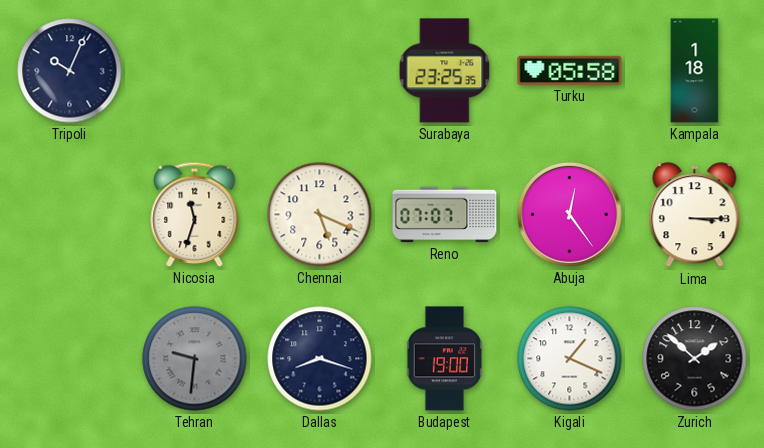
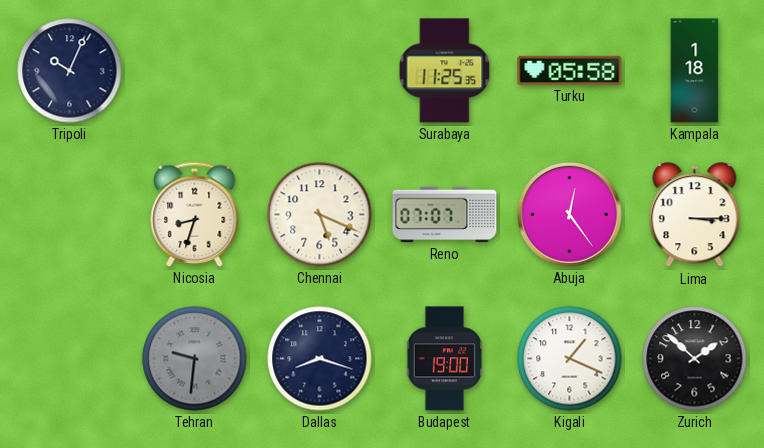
Surabaya: 23:25 -> 11:25
Nicosia: 11:33 -> 8:33
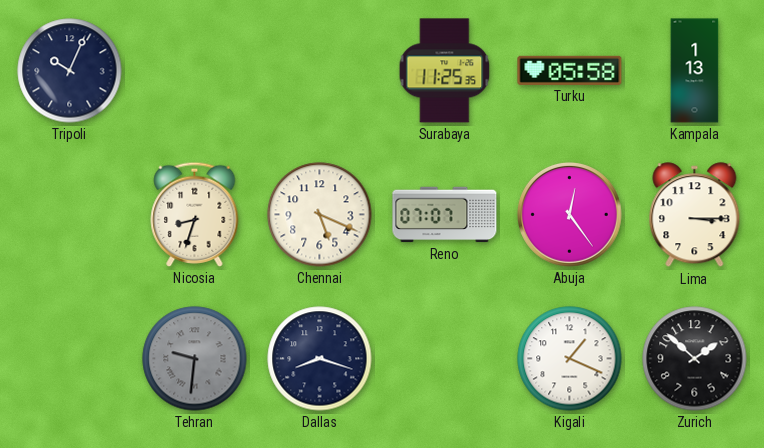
Kampala: 1:18 -> 1:13
Budapest: 19:00 -> none
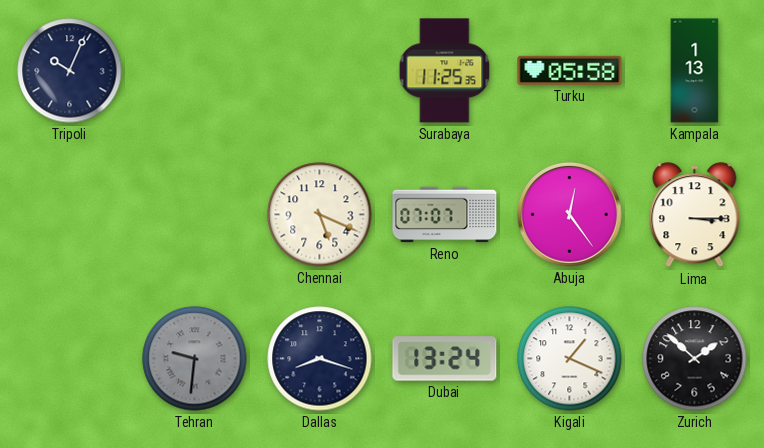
Nicosia: 8:33 -> none
Dubai: none -> 13:24
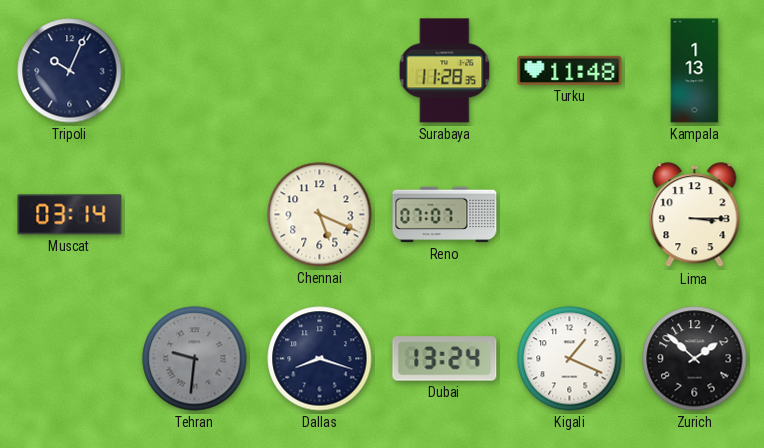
Surabaya: 11:25 -> 11:28
Turku: 05:58 -> 11:48
Muscat: none -> 03:14
Abuja: 12:24 -> none
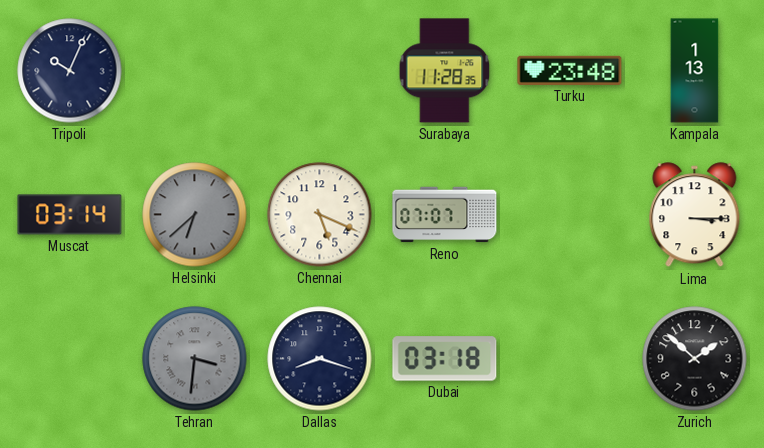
Turku: 11:48 -> 23:48
Helsinki: none -> 6:38
Tehran: 9:31 -> 3:31
Dubai: 13:24 -> 03:18
Kigali: 1:19 -> none
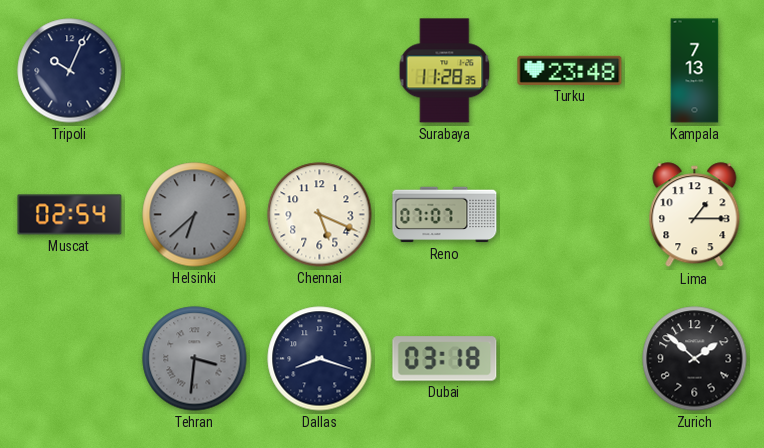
Kampala: 1:13 -> 7:13
Muscat: 03:14 -> 02:54
Lima: 3:15 -> 1:15
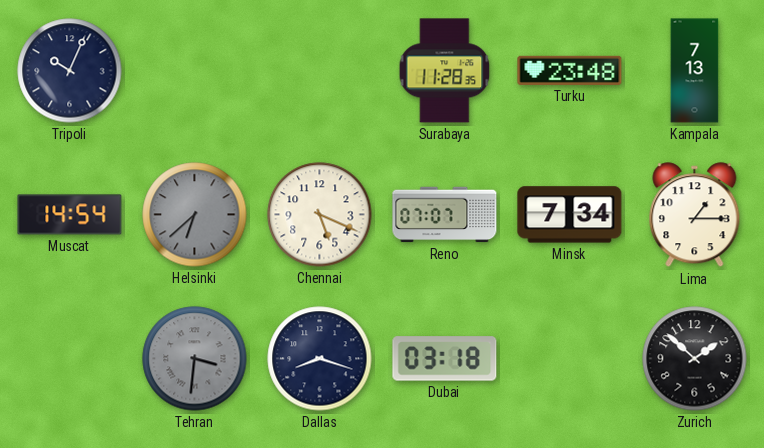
Muscat: 02:54 -> 14:54
Minsk: none -> 7:34
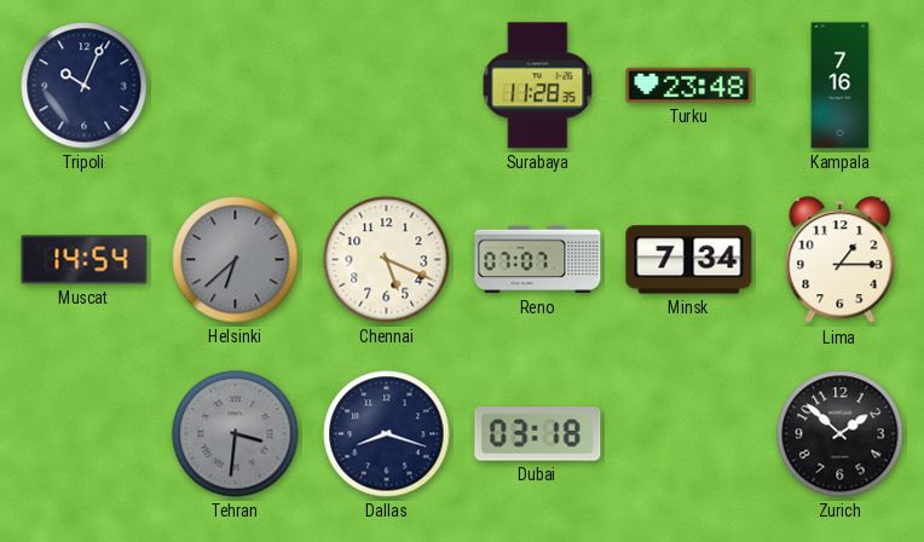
Kampala: 7:13 -> 7:16
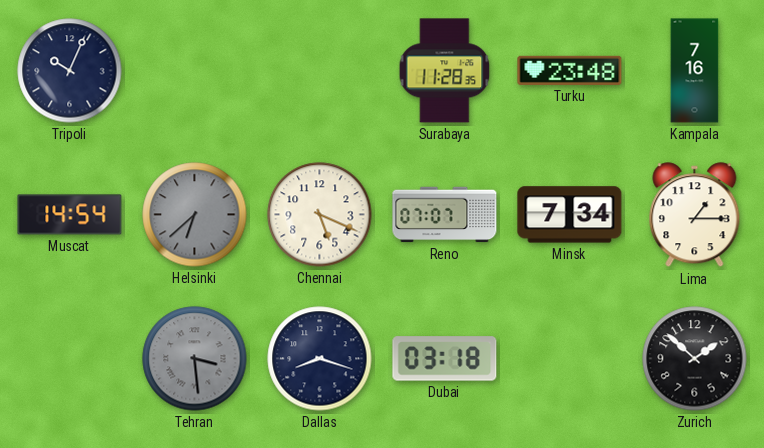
Tehran: 3:31 -> 3:29
